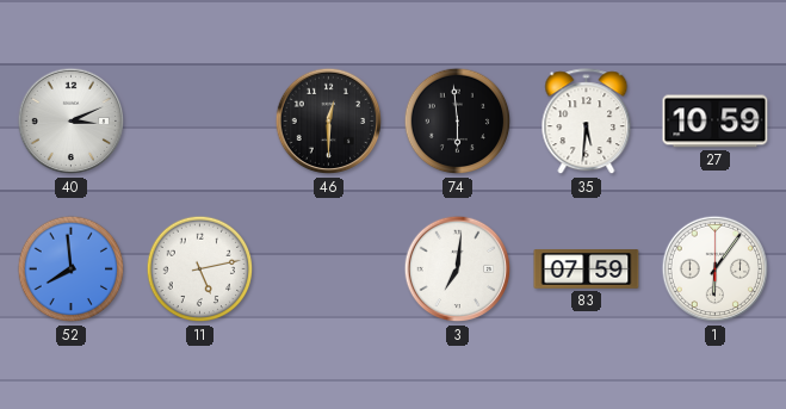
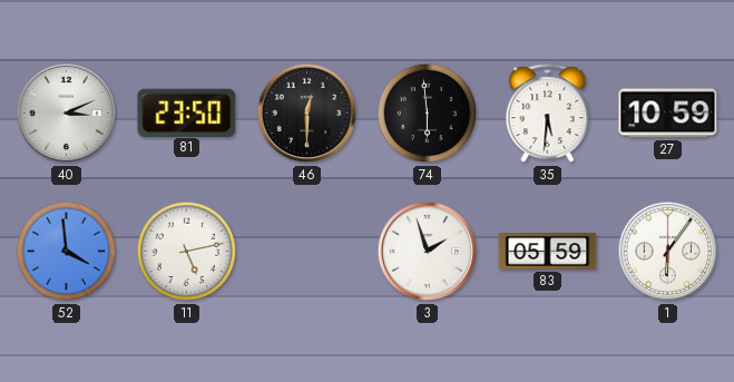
81: none -> 23:50
52: 7:59 -> 3:59
3: 7:01 -> 1:57
83: 07:59 -> 05:59
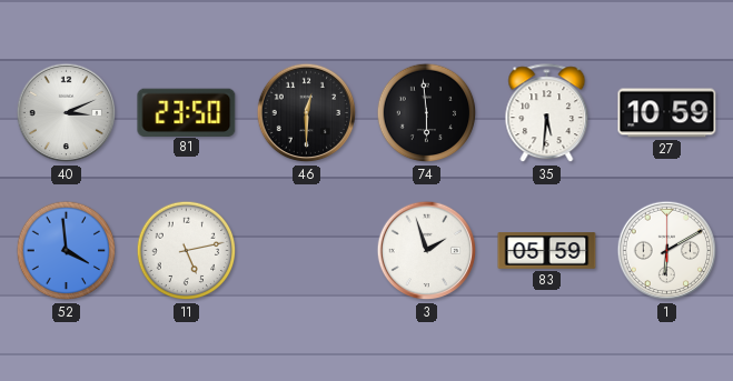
1: 6:06 -> 6:10
